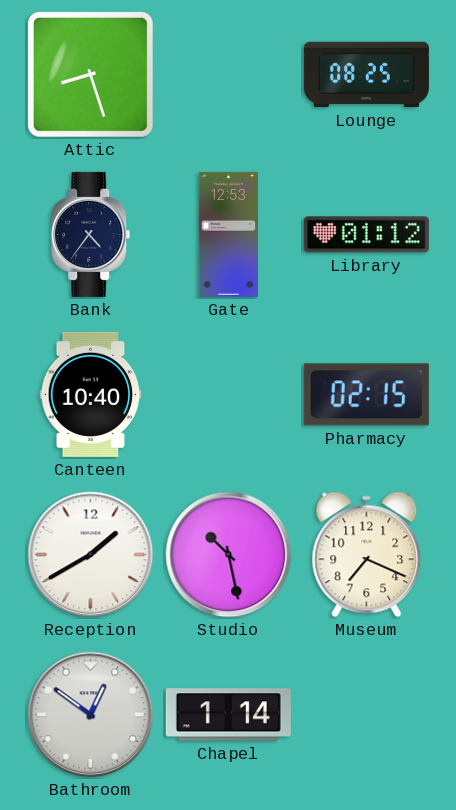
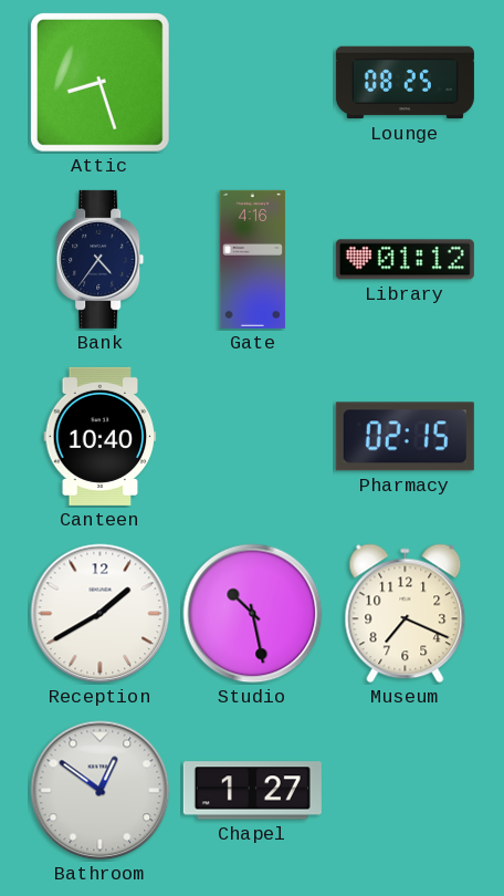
Gate: 12:53 -> 4:16
Chapel: 1:14 -> 1:27
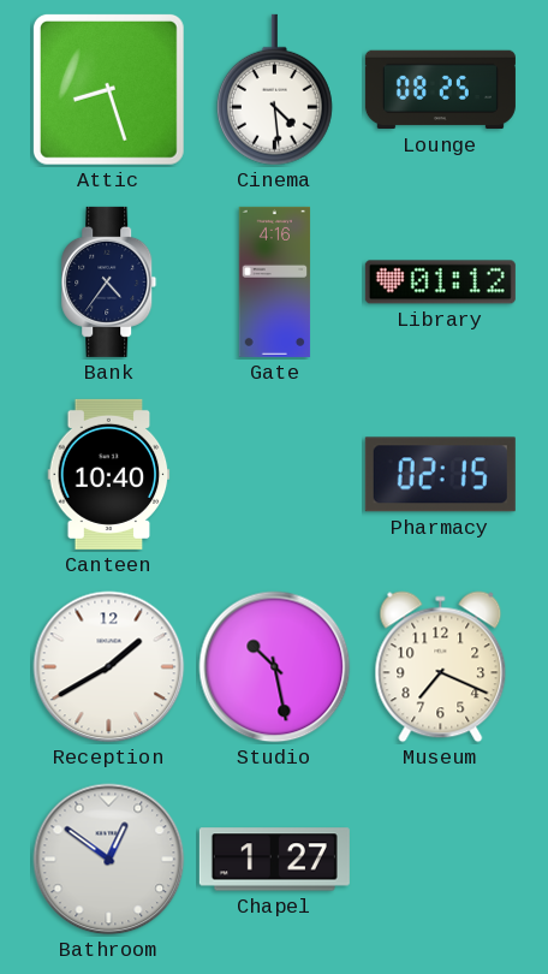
Cinema: none -> 4:29
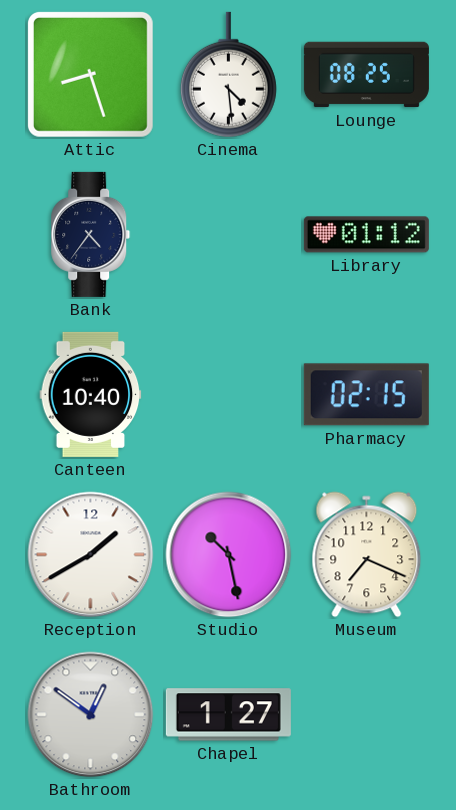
Gate: 4:16 -> none
